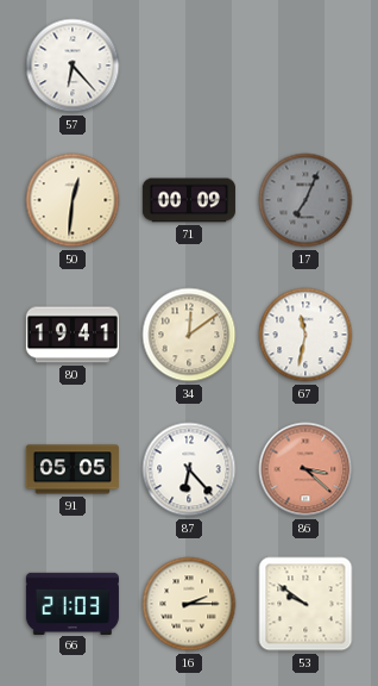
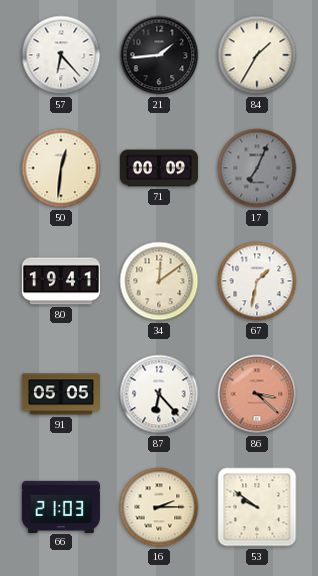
21: none -> 1:44
84: none -> 1:35
67: 11:32 -> 1:32
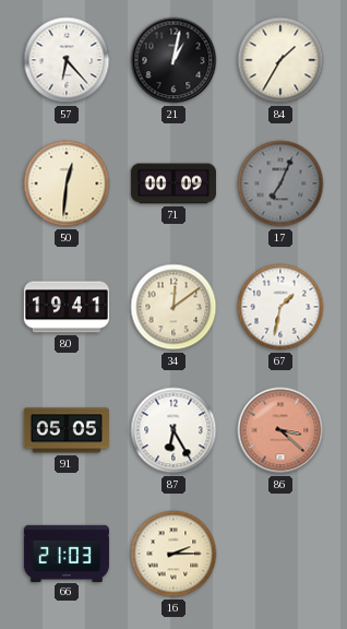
21: 1:44 -> 1:02
87: 6:23 -> 6:25
53: 9:51 -> none
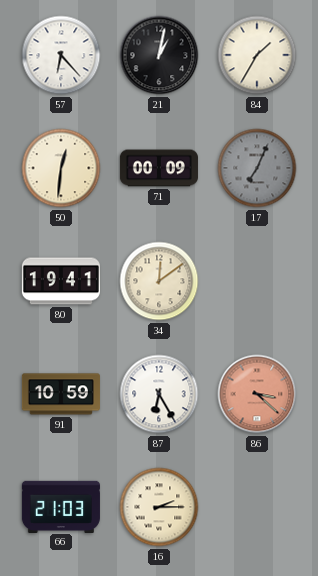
67: 1:32 -> none
91: 05:05 -> 10:59
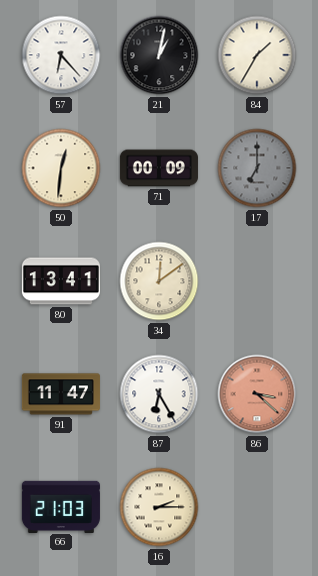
17: 7:04 -> 7:00
80: 19:41 -> 13:41
91: 10:59 -> 11:47
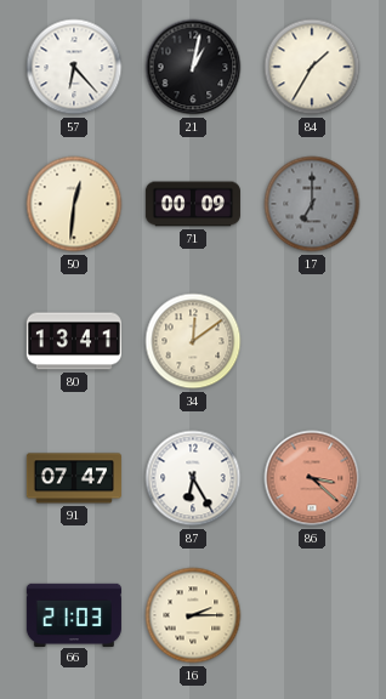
91: 11:47 -> 07:47
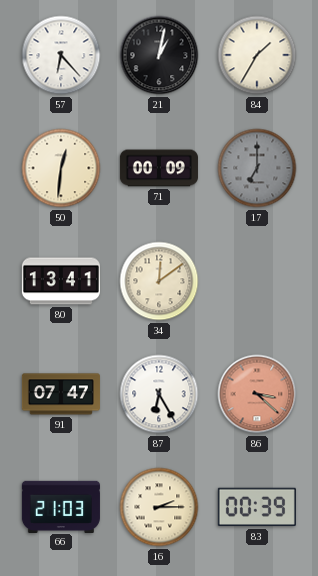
83: none -> 00:39
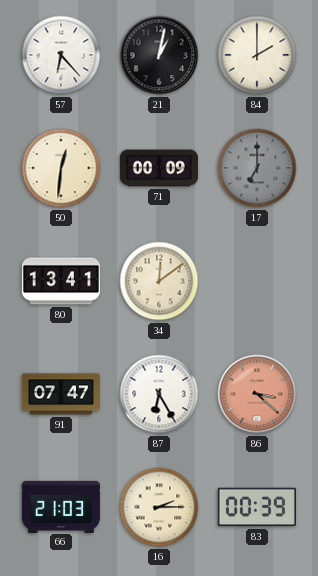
84: 1:35 -> 2:00
